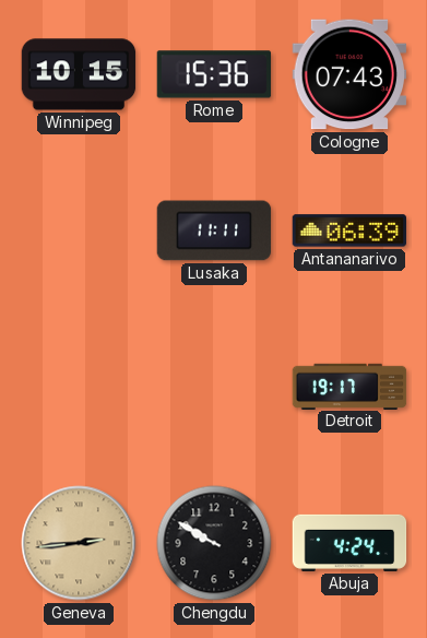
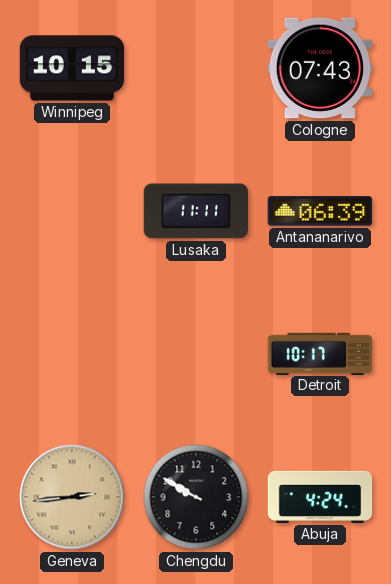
Rome: 15:36 -> none
Detroit: 19:17 -> 10:17
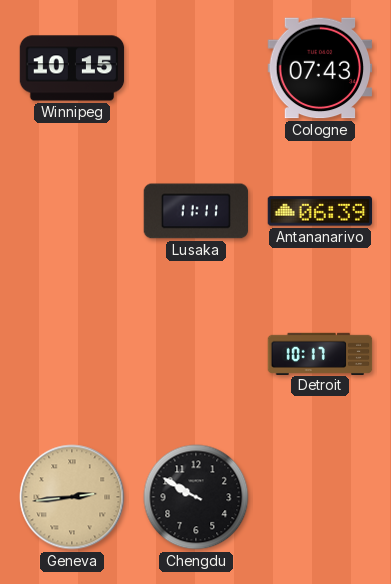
Abuja: 4:24 -> none
